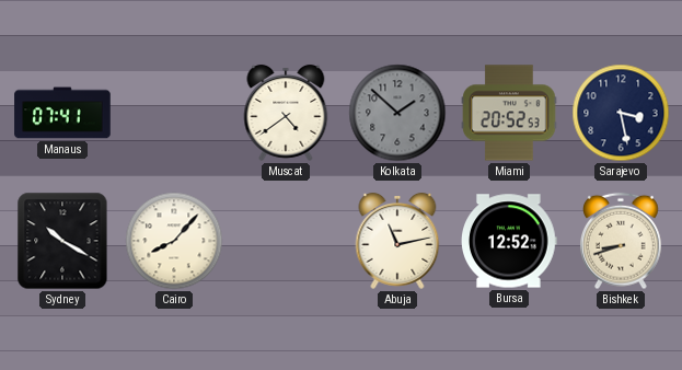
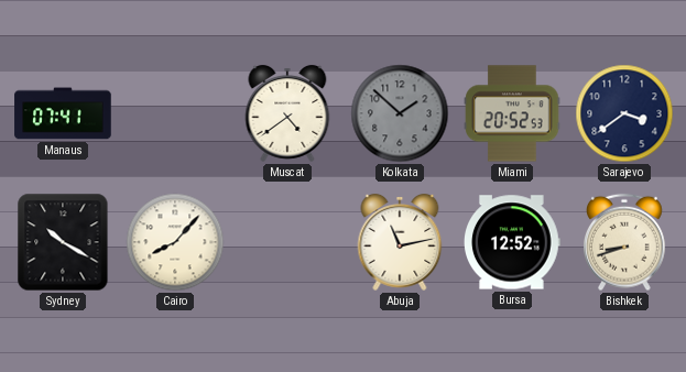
Sarajevo: 3:28 -> 3:39
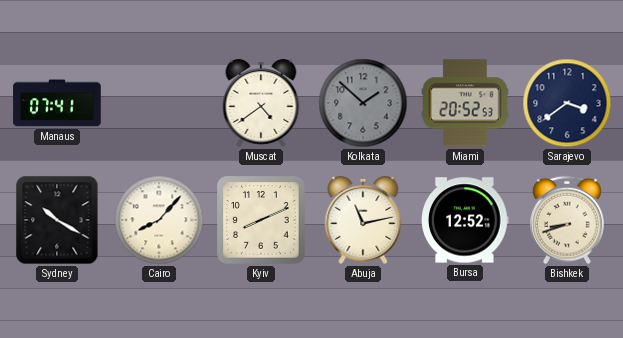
Kyiv: none -> 8:11
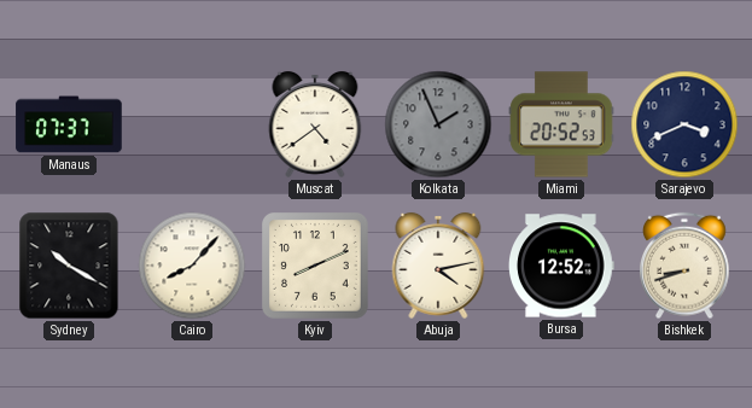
Manaus: 07:41 -> 07:37
Kolkata: 1:52 -> 1:56
Sarajevo: 3:39 -> 3:41
Abuja: 11:13 -> 4:13
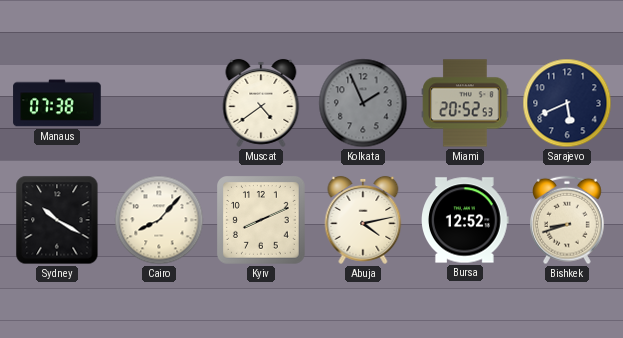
Manaus: 07:37 -> 07:38
Sarajevo: 3:41 -> 5:41
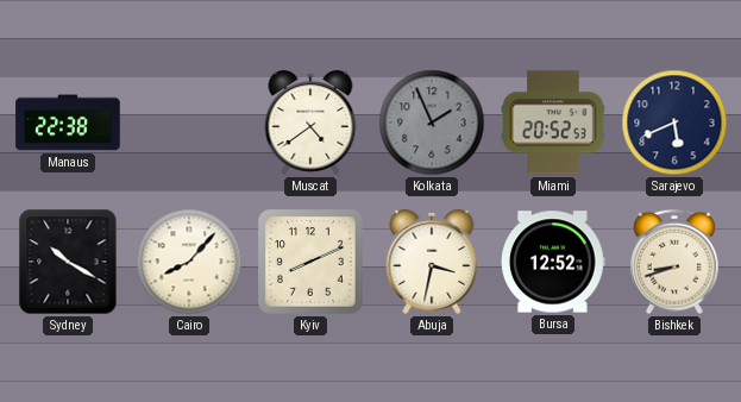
Manaus: 07:38 -> 22:38
Abuja: 4:13 -> 3:32
